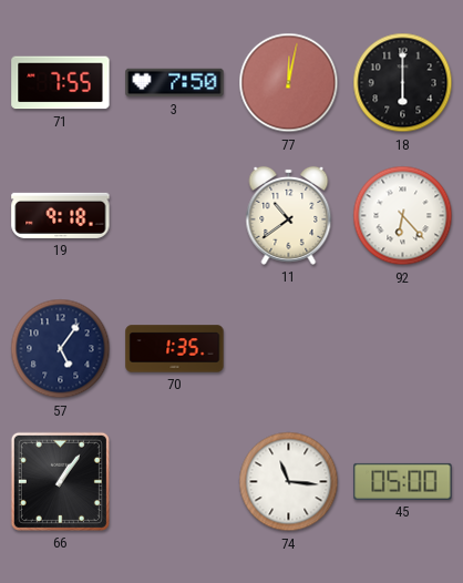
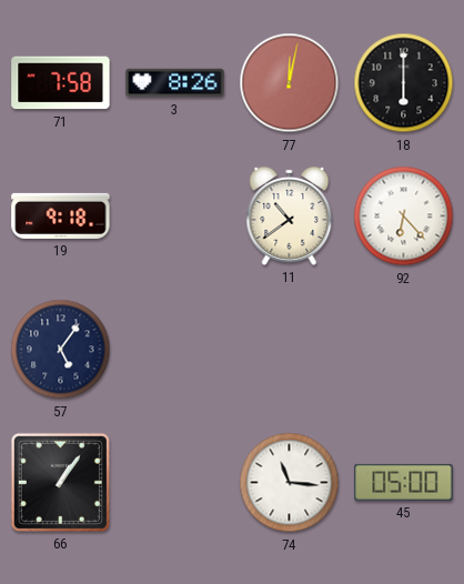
71: 7:55 -> 7:58
3: 7:50 -> 8:26
70: 1:35 -> none
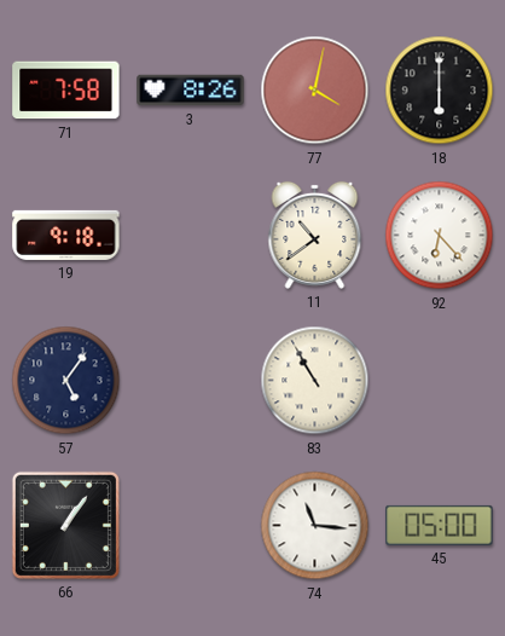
77: 12:02 -> 4:02
83: none -> 10:55
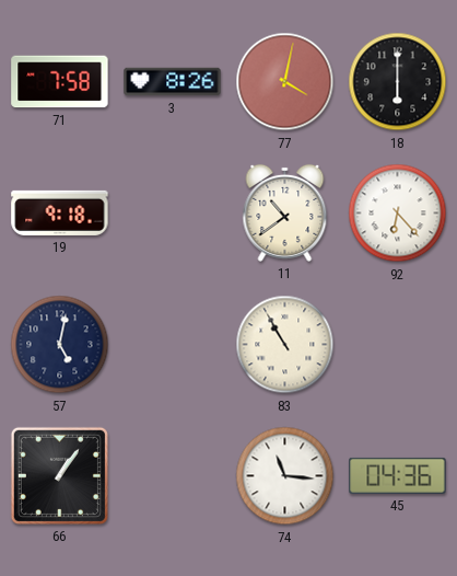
57: 5:06 -> 5:02
45: 05:00 -> 04:36
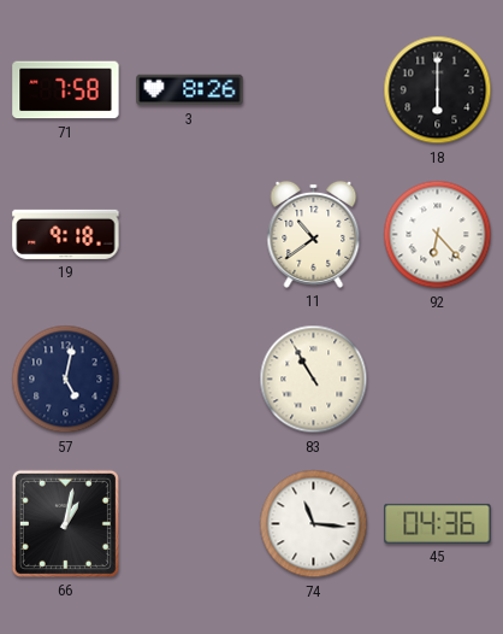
77: 4:02 -> none
66: 1:06 -> 1:02
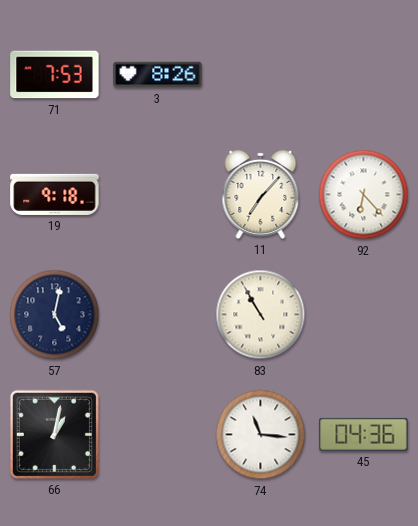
71: 7:58 -> 7:53
18: 6:00 -> none
11: 10:39 -> 7:07
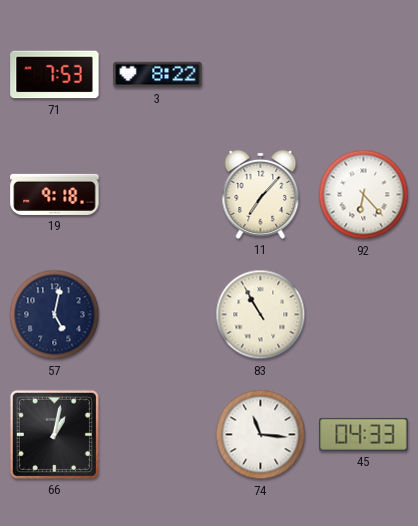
3: 8:26 -> 8:22
45: 04:36 -> 04:33
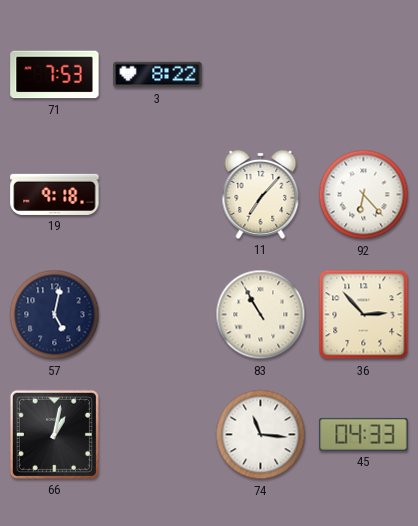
36: none -> 2:53
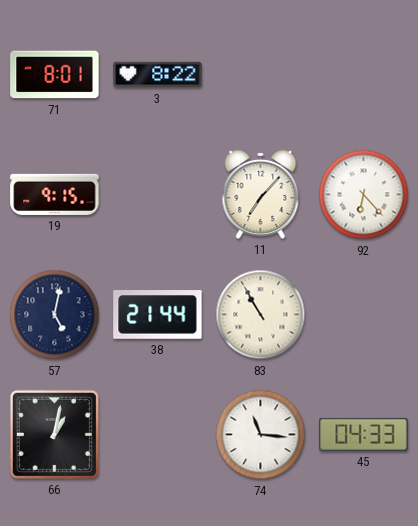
71: 7:53 -> 8:01
19: 9:18 -> 9:15
38: none -> 21:44
36: 2:53 -> none
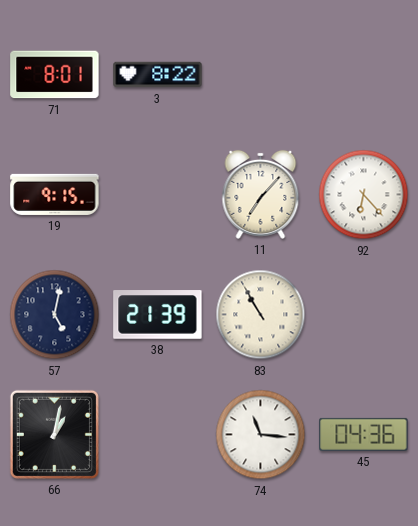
38: 21:44 -> 21:39
45: 04:33 -> 04:36
